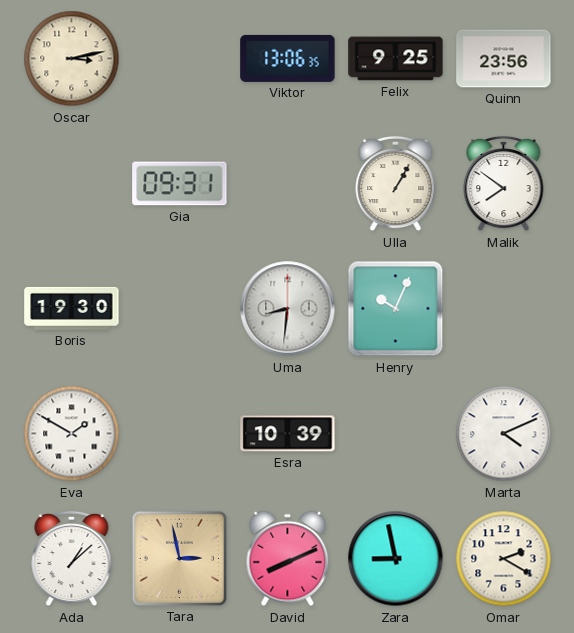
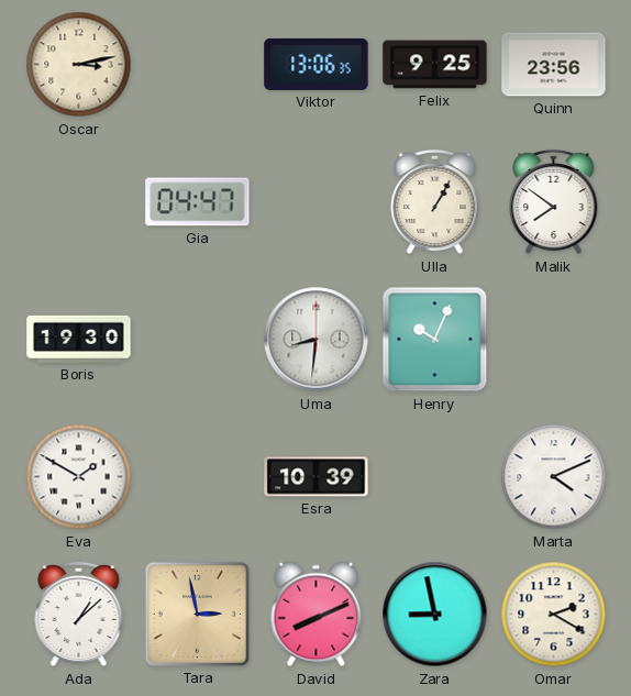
Gia: 09:31 -> 04:47
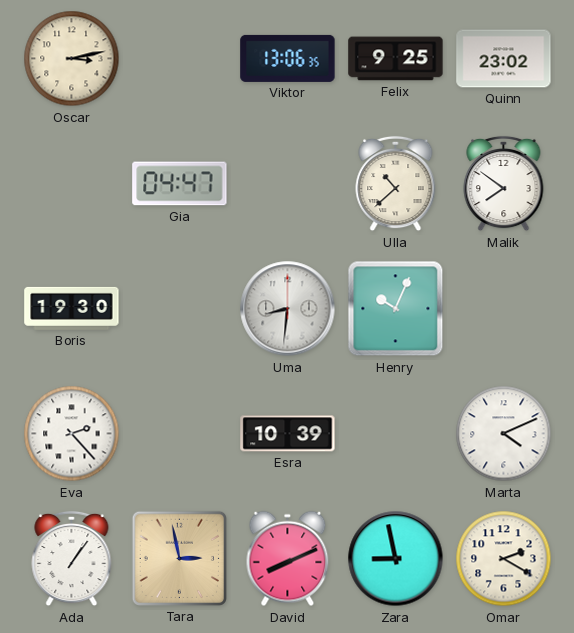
Quinn: 23:56 -> 23:02
Ulla: 1:05 -> 10:38
Eva: 1:50 -> 2:23
Ada: 1:08 -> 1:06
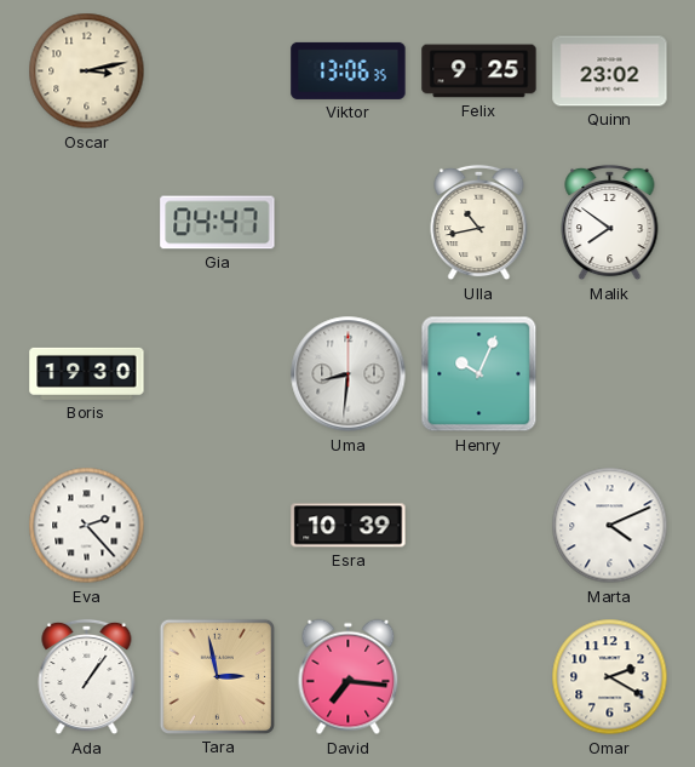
Ulla: 10:38 -> 10:43
David: 8:11 -> 7:16
Zara: 8:58 -> none
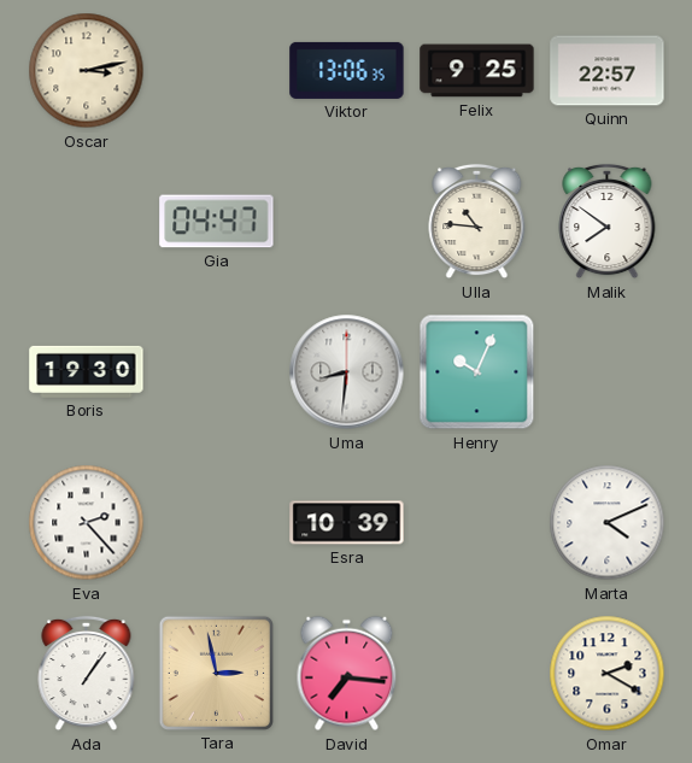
Quinn: 23:02 -> 22:57
Ulla: 10:43 -> 10:46
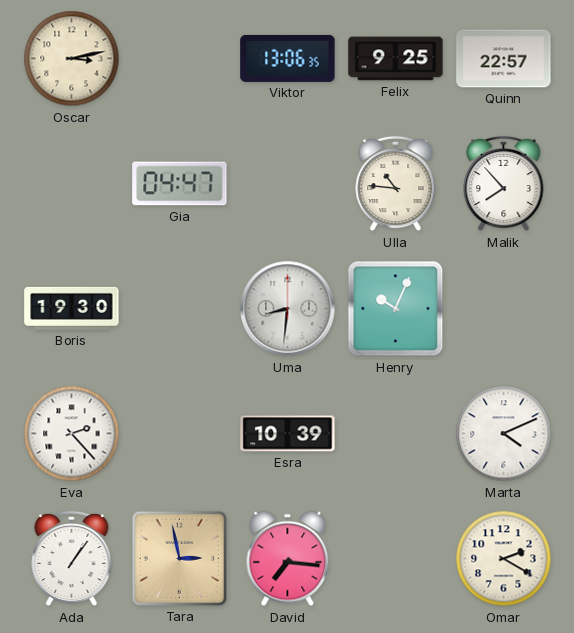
Malik: 7:51 -> 7:53
